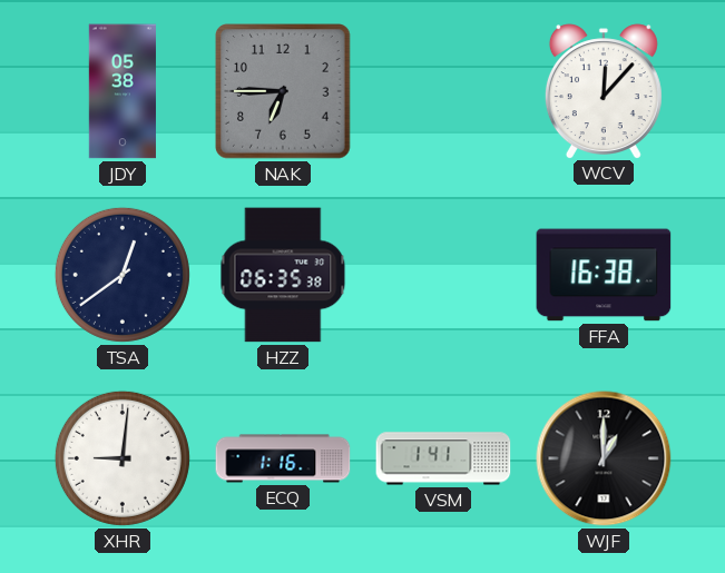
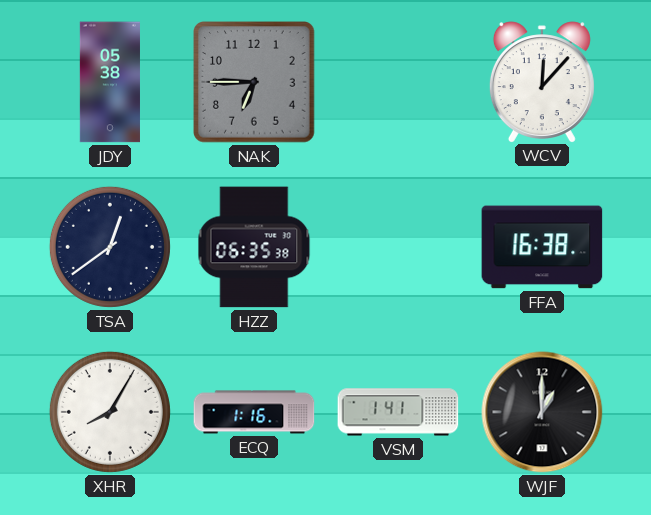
XHR: 9:01 -> 8:05
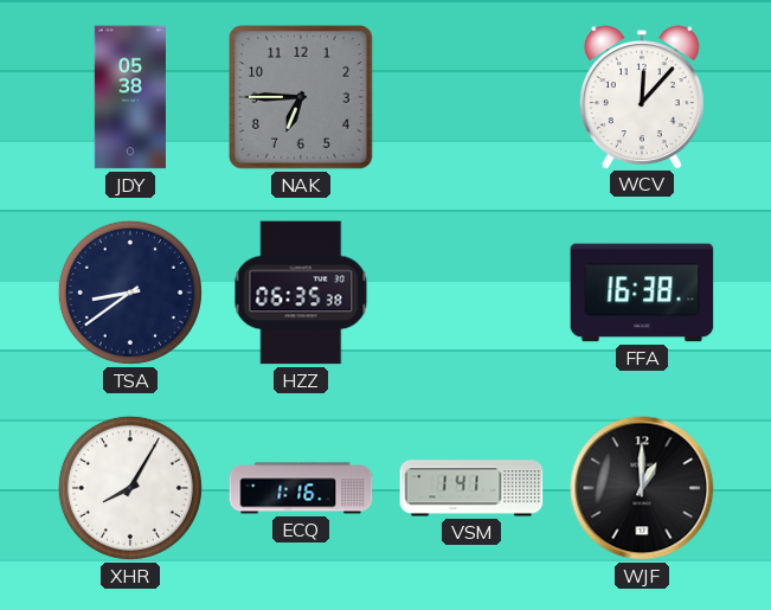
TSA: 12:39 -> 8:39
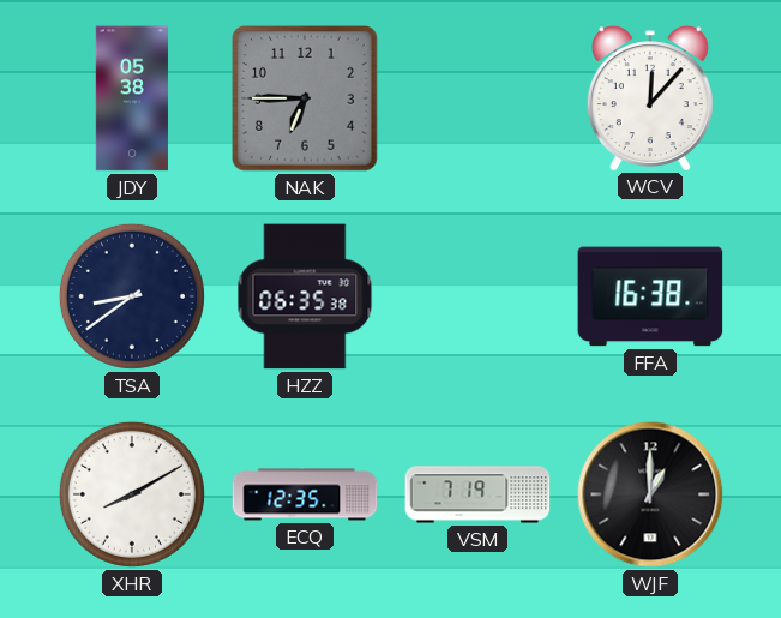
XHR: 8:05 -> 8:10
ECQ: 1:16 -> 12:35
VSM: 1:41 -> 7:19
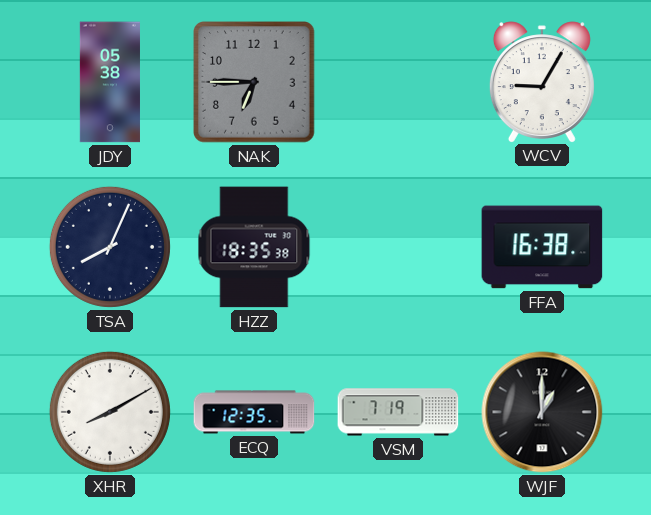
WCV: 12:07 -> 9:05
TSA: 8:39 -> 8:04
HZZ: 06:35 -> 18:35
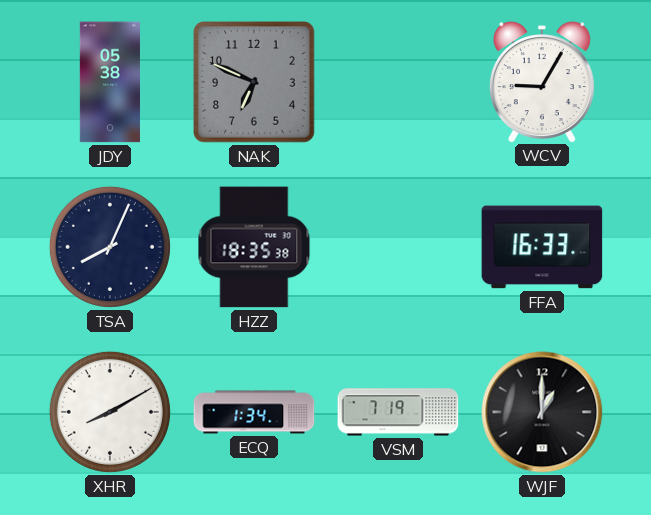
NAK: 6:45 -> 6:49
FFA: 16:38 -> 16:33
ECQ: 12:35 -> 1:34
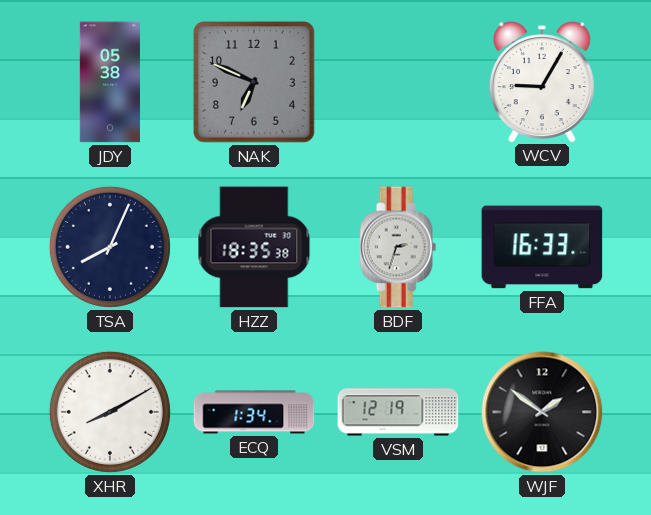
BDF: none -> 2:33
VSM: 7:19 -> 12:19
WJF: 1:00 -> 1:51
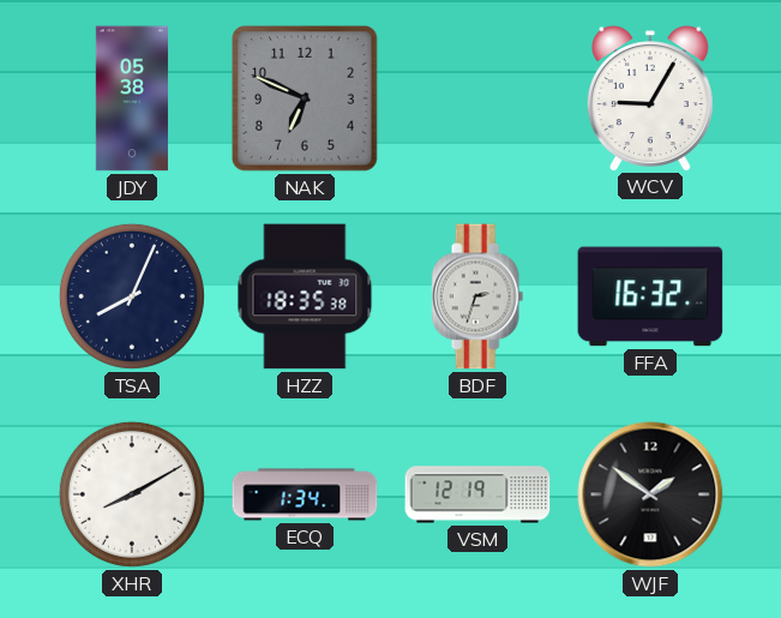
FFA: 16:33 -> 16:32
